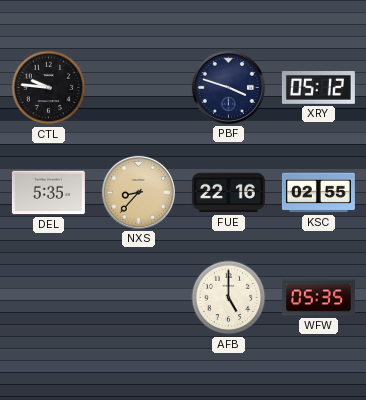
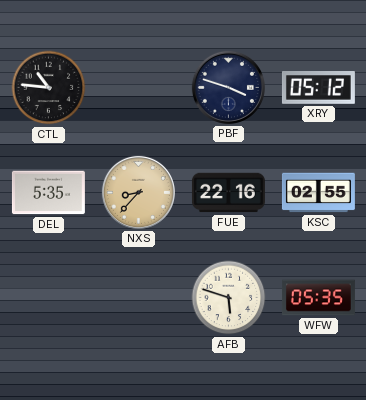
CTL: 9:46 -> 10:46
AFB: 5:00 -> 5:48
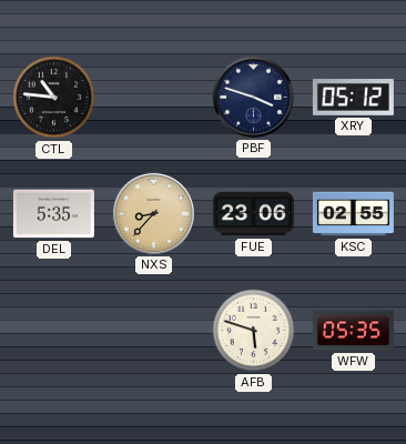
FUE: 22:16 -> 23:06
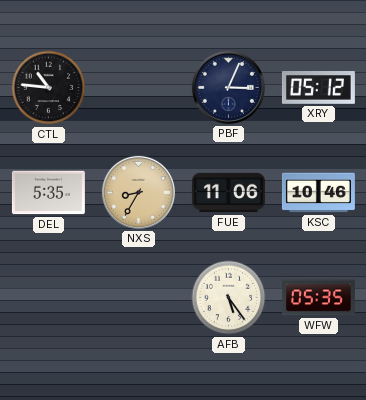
PBF: 3:48 -> 3:04
NXS: 8:37 -> 8:35
FUE: 23:06 -> 11:06
KSC: 02:55 -> 10:46
AFB: 5:48 -> 5:24
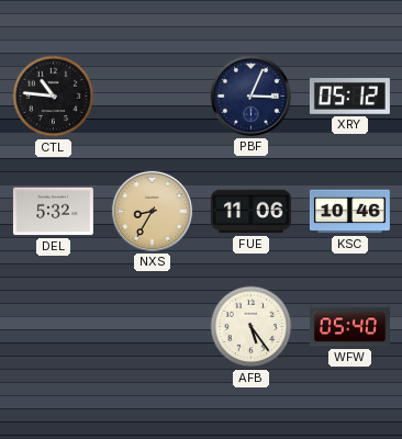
DEL: 5:35 -> 5:32
WFW: 05:35 -> 05:40
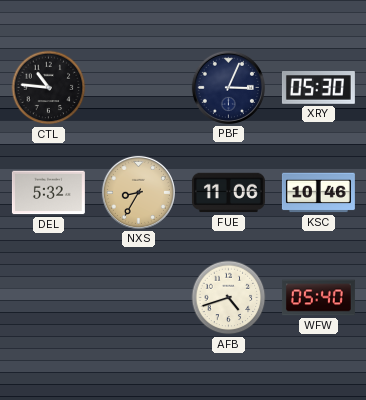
XRY: 05:12 -> 05:30
AFB: 5:24 -> 4:42
